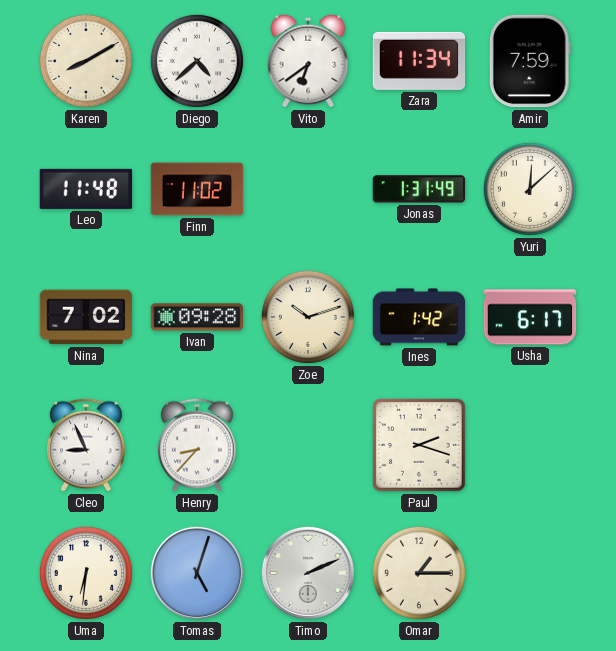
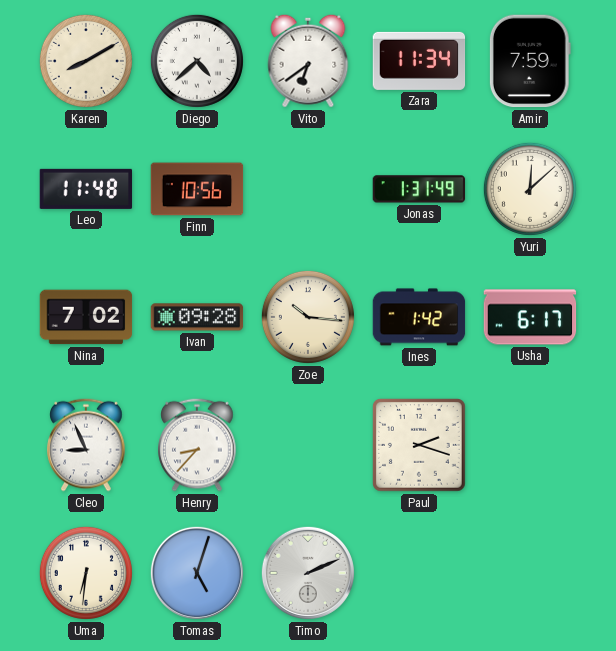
Finn: 11:02 -> 10:56
Zoe: 10:12 -> 10:16
Omar: 1:15 -> none
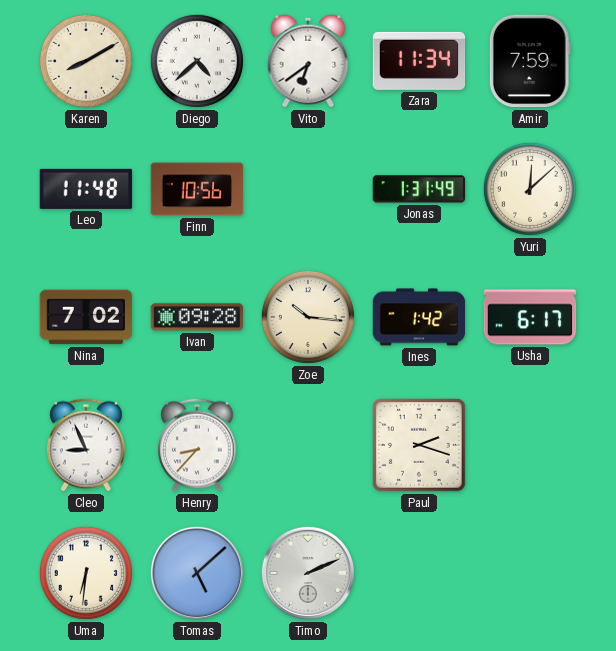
Tomas: 5:03 -> 5:08
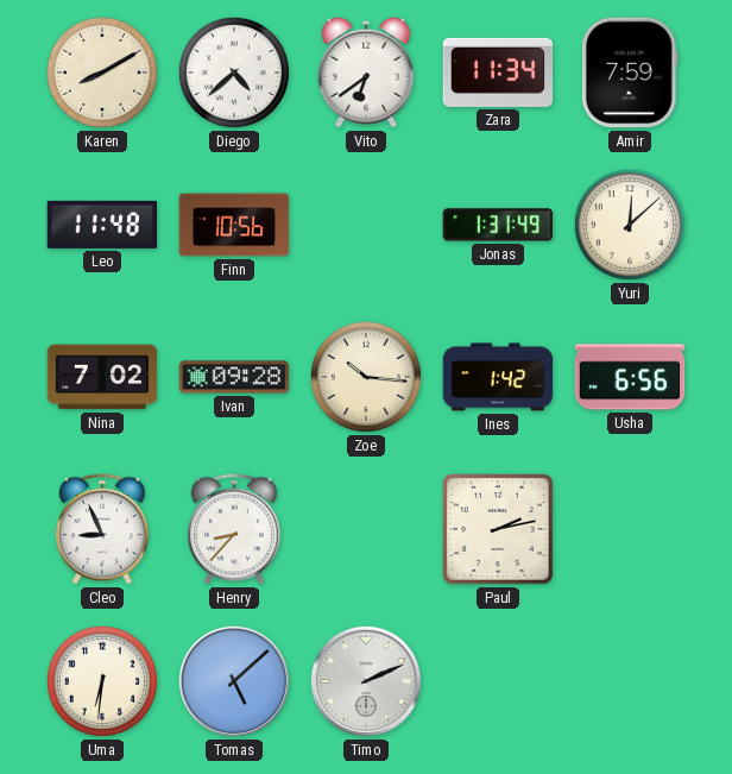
Usha: 6:17 -> 6:56
Paul: 2:18 -> 2:13
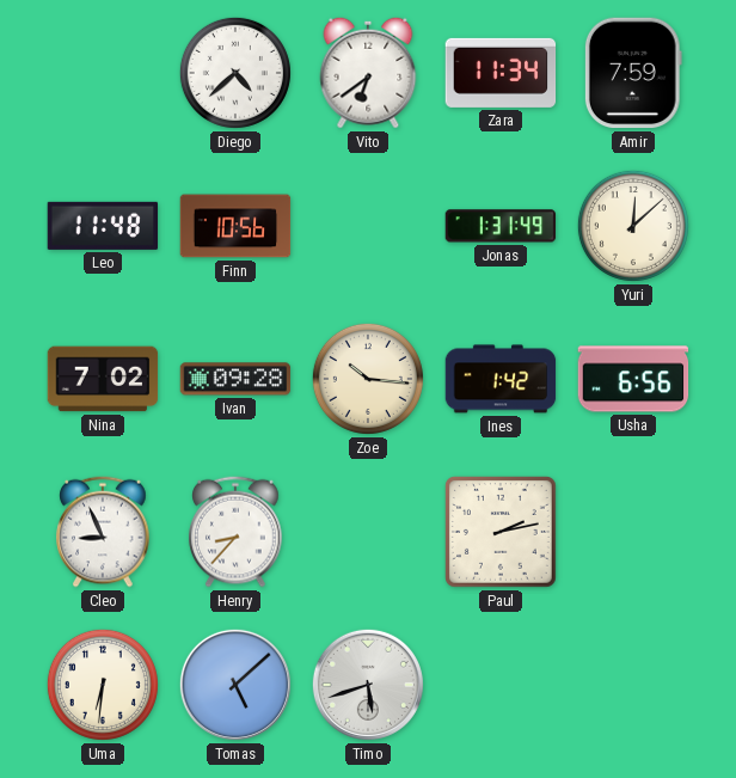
Karen: 8:10 -> none
Timo: 2:11 -> 5:42
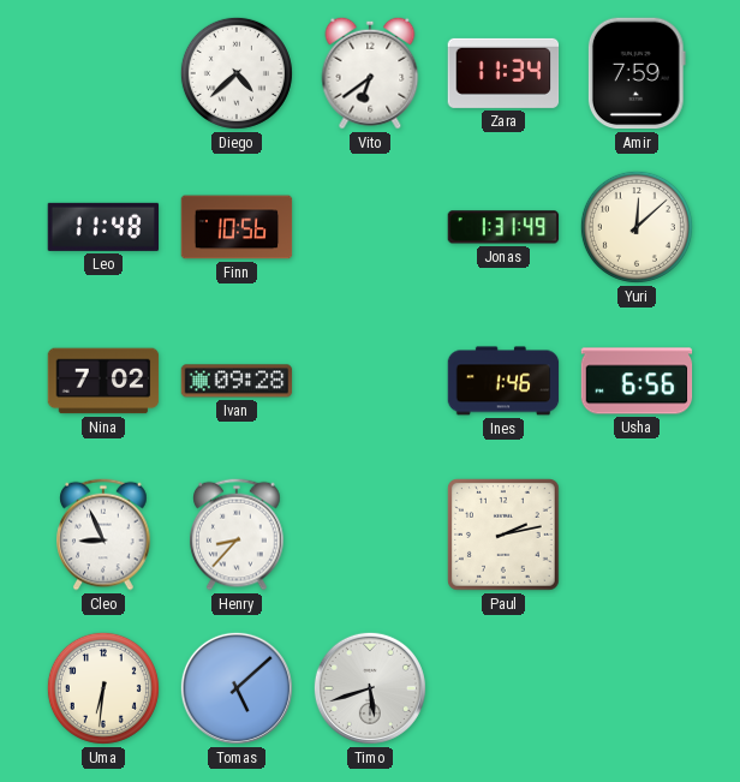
Zoe: 10:16 -> none
Ines: 1:42 -> 1:46
